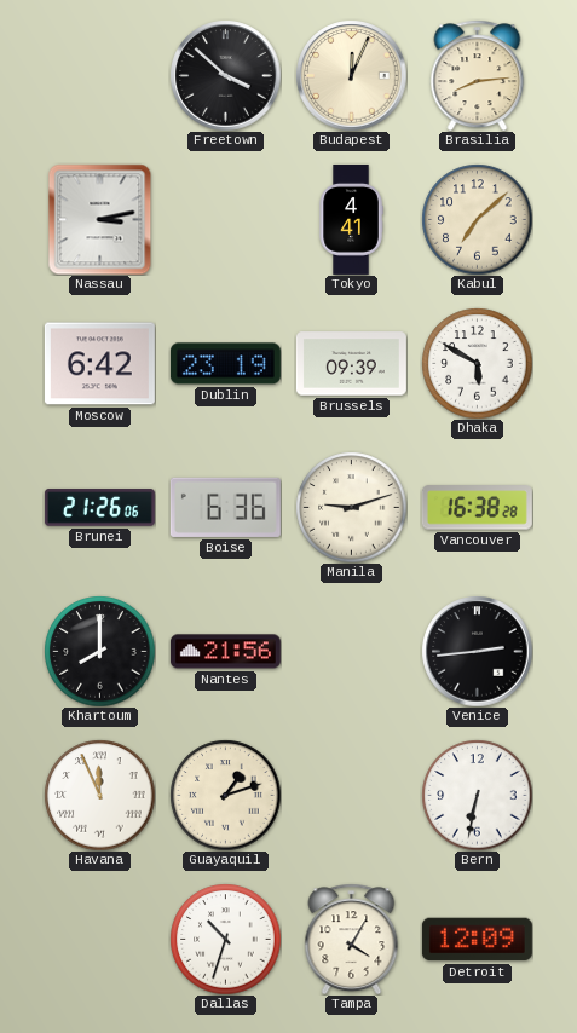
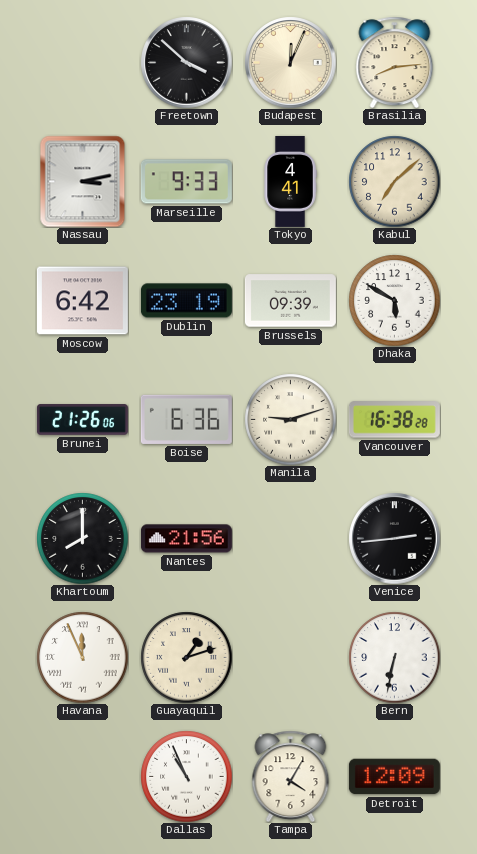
Marseille: none -> 9:33
Dallas: 10:33 -> 10:56
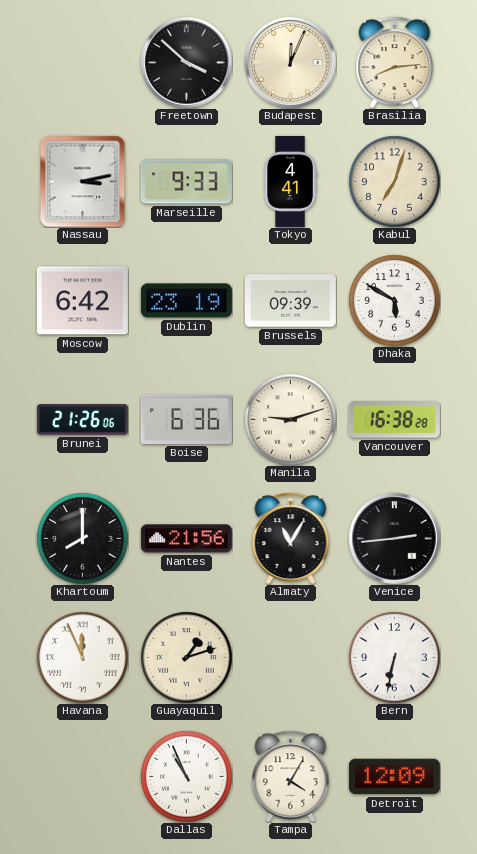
Kabul: 7:08 -> 7:03
Almaty: none -> 11:05
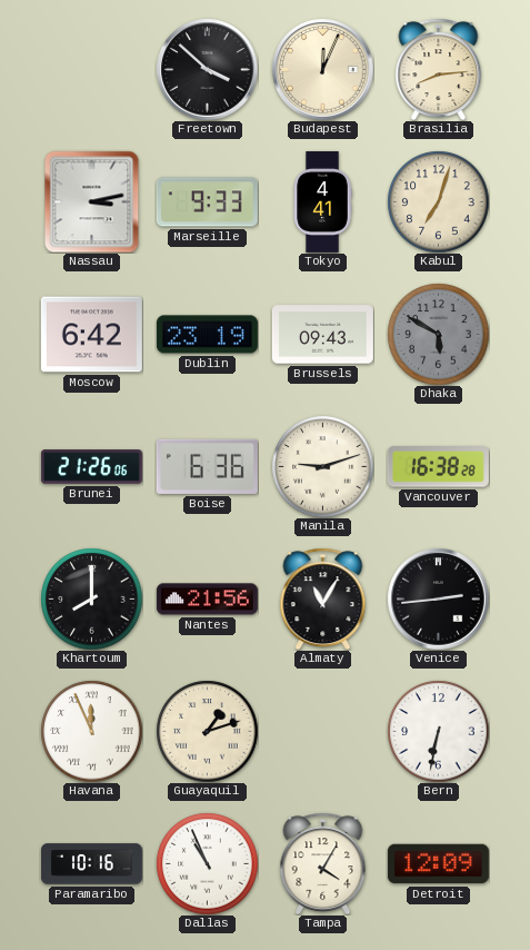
Brussels: 09:39 -> 09:43
Dhaka dial: white -> grey
Paramaribo: none -> 10:16
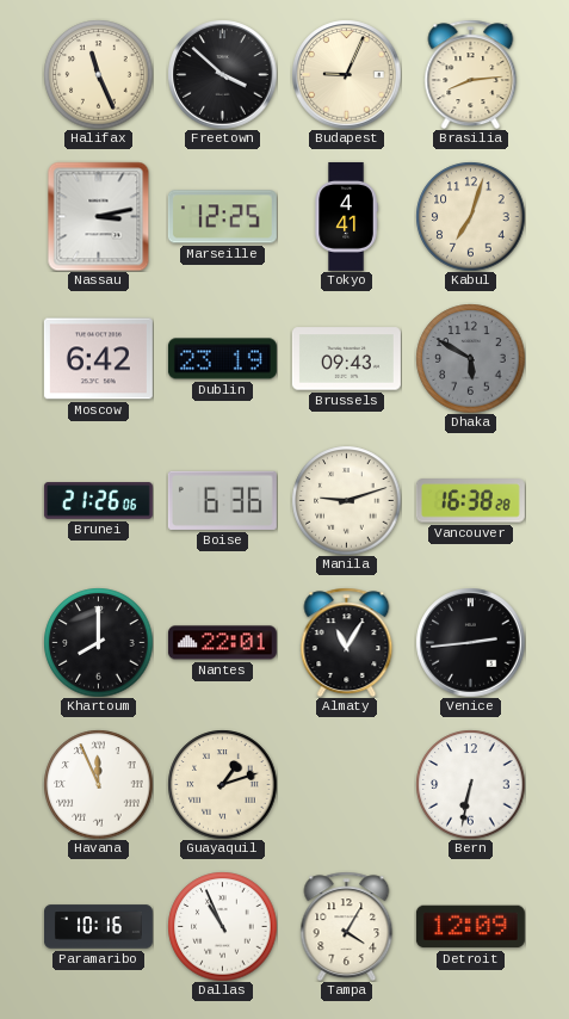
Halifax: none -> 11:26
Budapest: 12:04 -> 9:04
Marseille: 9:33 -> 12:25
Nantes: 21:56 -> 22:01
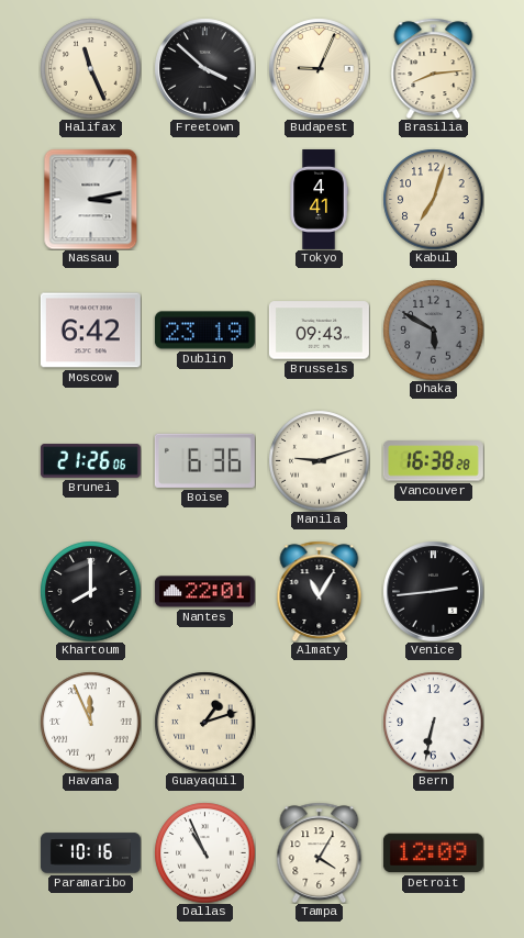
Marseille: 12:25 -> none
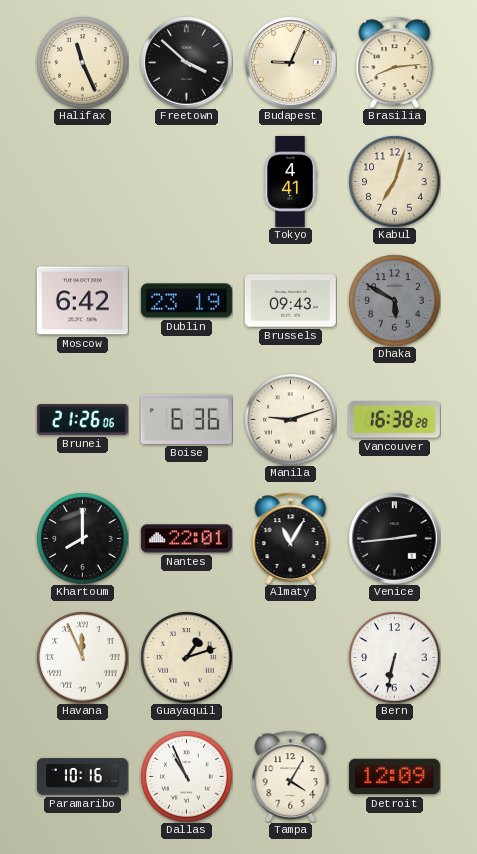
Nassau: 3:13 -> none
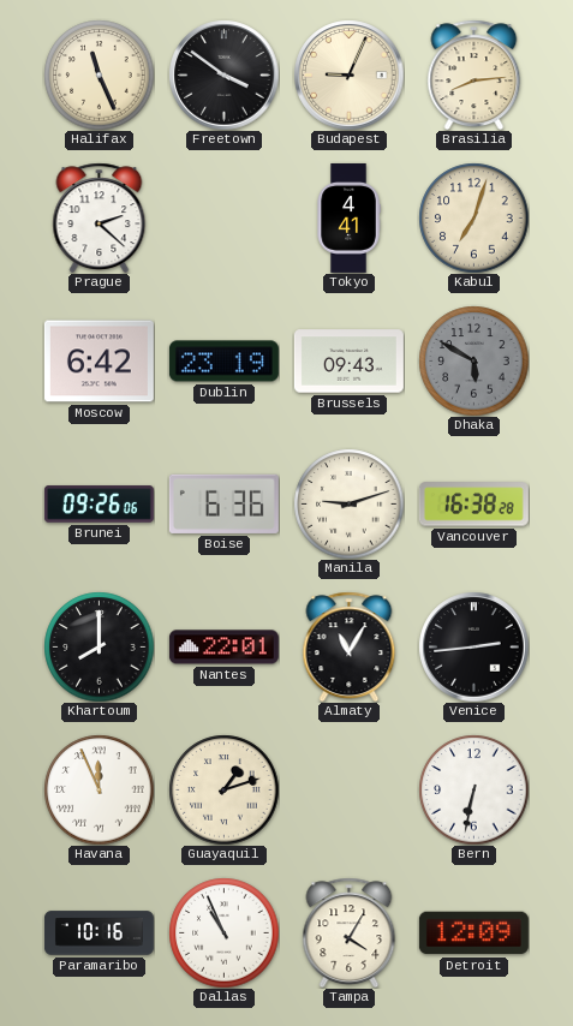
Freetown: 3:52 -> 3:51
Prague: none -> 2:22
Brunei: 21:26 -> 09:26
